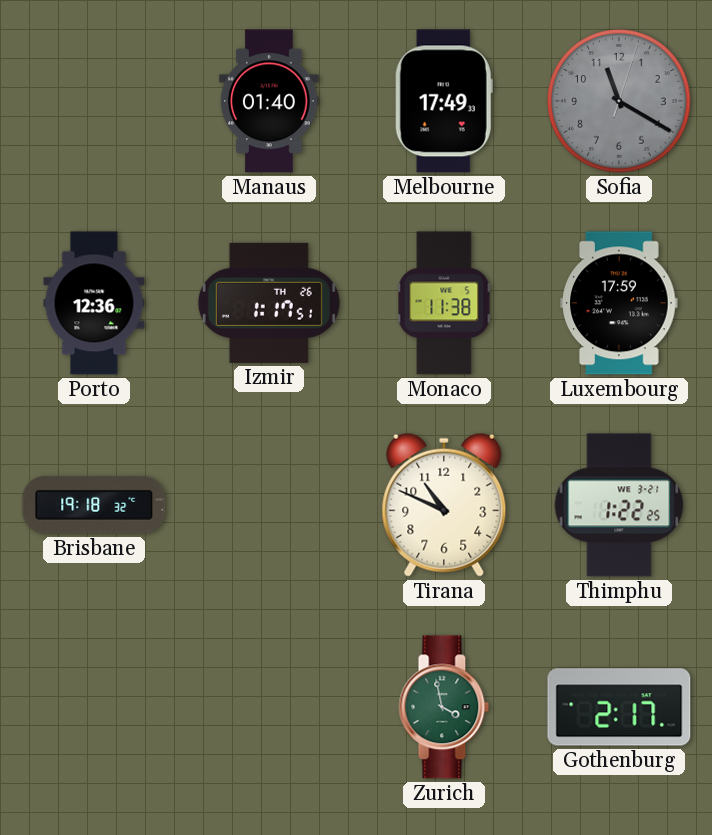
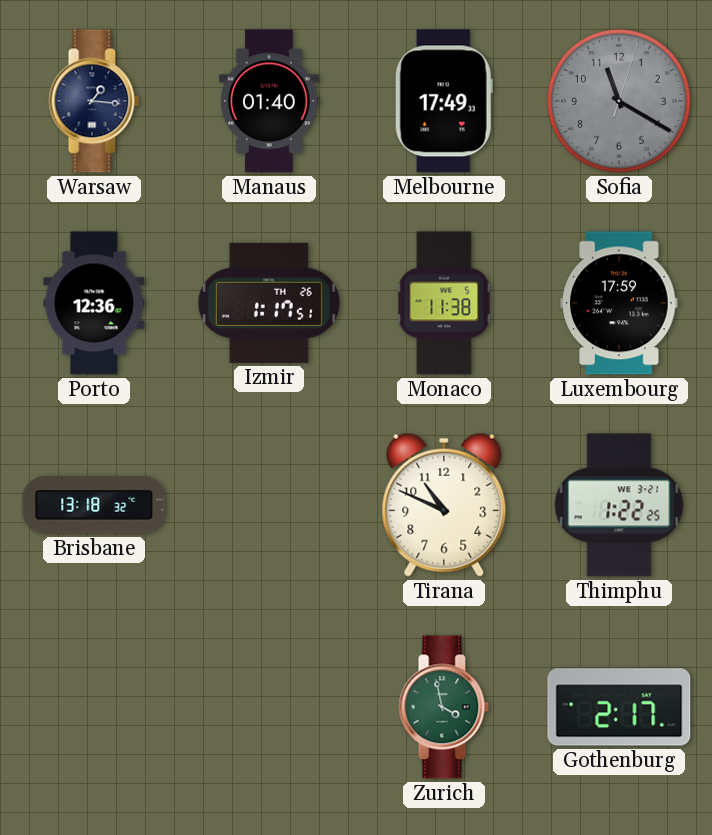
Warsaw: none -> 1:16
Brisbane: 19:18 -> 13:18
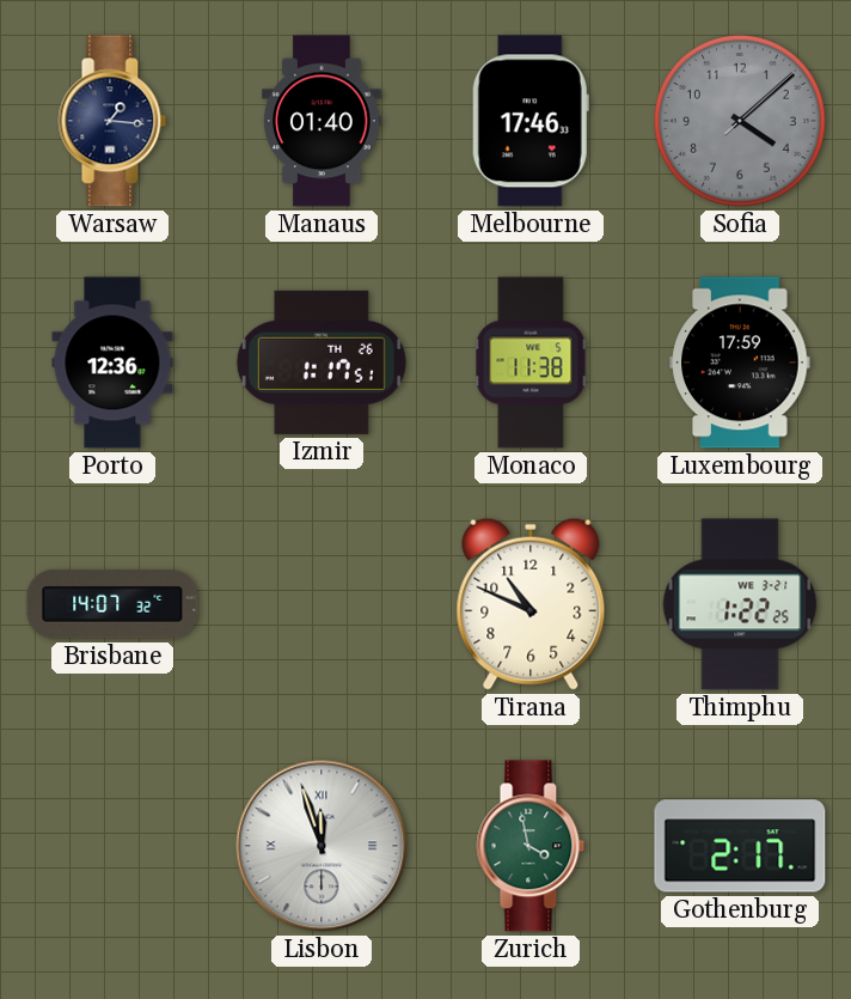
Melbourne: 17:49 -> 17:46
Sofia: 11:20 -> 4:08
Brisbane: 13:18 -> 14:07
Lisbon: none -> 11:57
